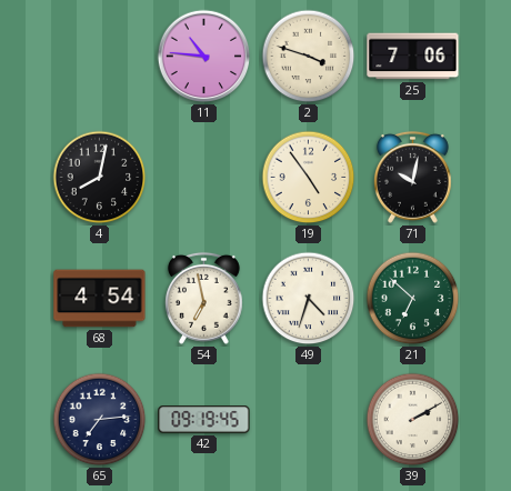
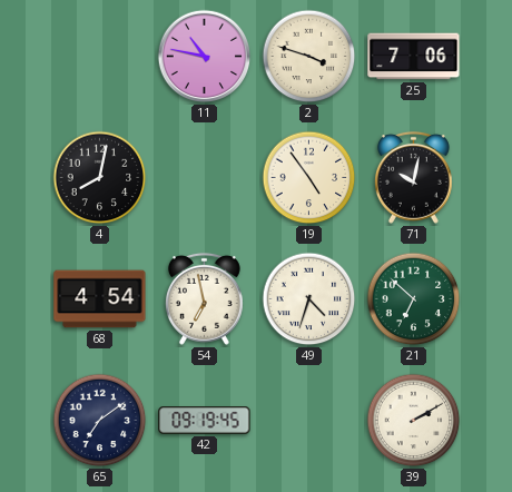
11: 10:46 -> 10:47
65: 7:14 -> 7:09
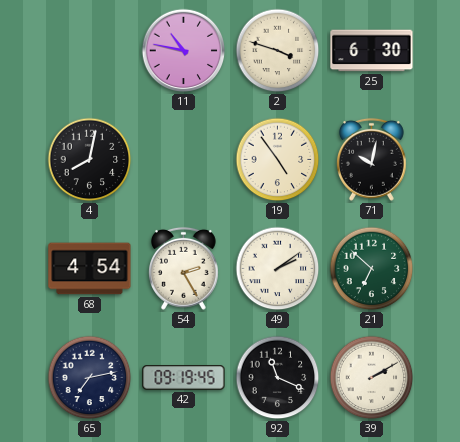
25: 7:06 -> 6:30
54: 6:58 -> 2:25
49: 4:33 -> 2:09
65: 7:09 -> 7:13
92: none -> 11:19
